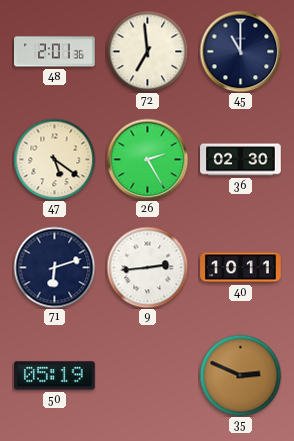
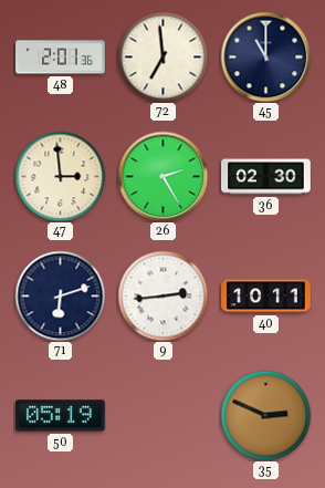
47: 5:21 -> 2:59
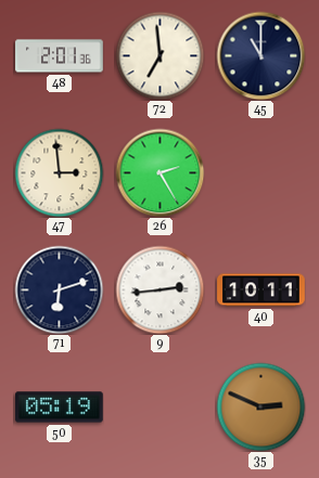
36: 02:30 -> none
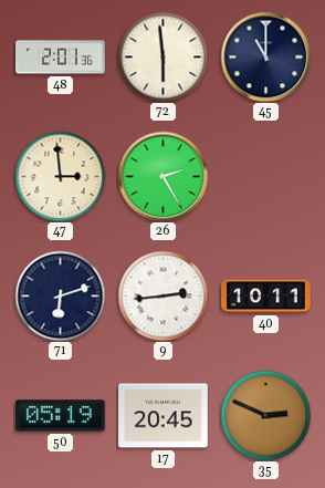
72: 6:59 -> 5:59
17: none -> 20:45
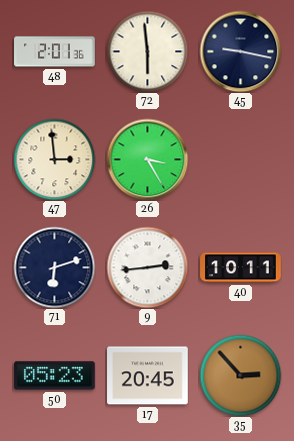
45: 11:00 -> 9:17
26: 2:25 -> 3:25
50: 05:19 -> 05:23
35: 2:49 -> 2:53
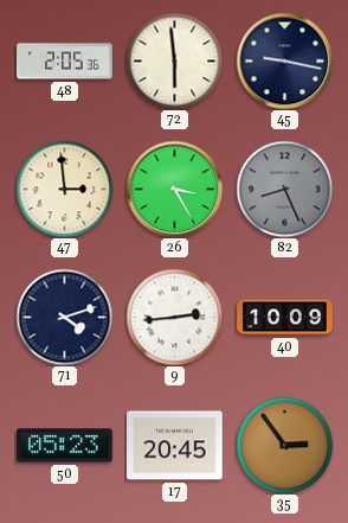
48: 2:01 -> 2:05
82: none -> 8:26
71: 6:12 -> 4:12
40: 10:11 -> 10:09
35: 2:53 -> 2:54
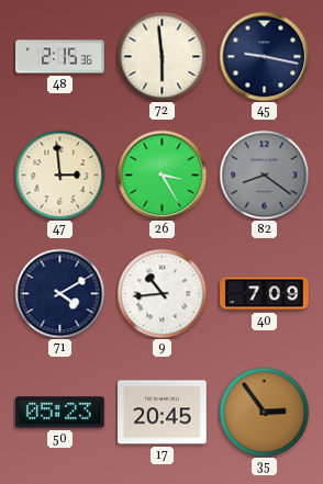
48: 2:05 -> 2:15
82: 8:26 -> 8:21
71: 4:12 -> 4:10
9: 2:44 -> 10:44
40: 10:09 -> 7:09
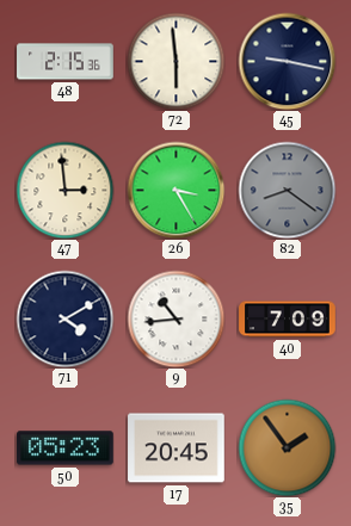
35: 2:54 -> 1:54
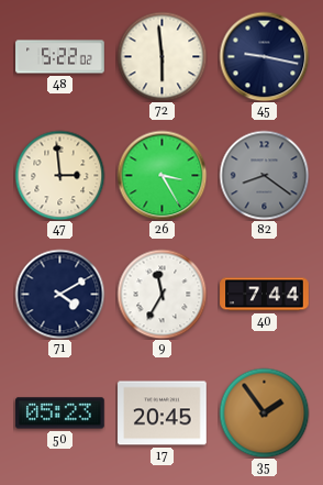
48: 2:15 -> 5:22
9: 10:44 -> 11:35
40: 7:09 -> 7:44
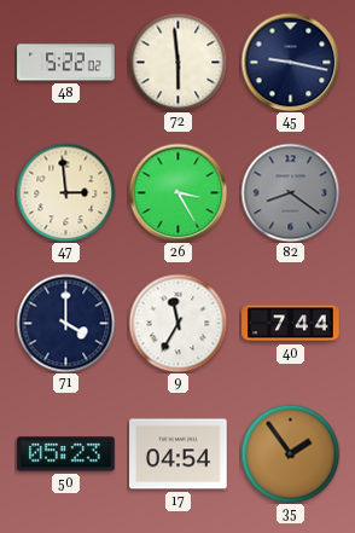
71: 4:10 -> 4:00
17: 20:45 -> 04:54
